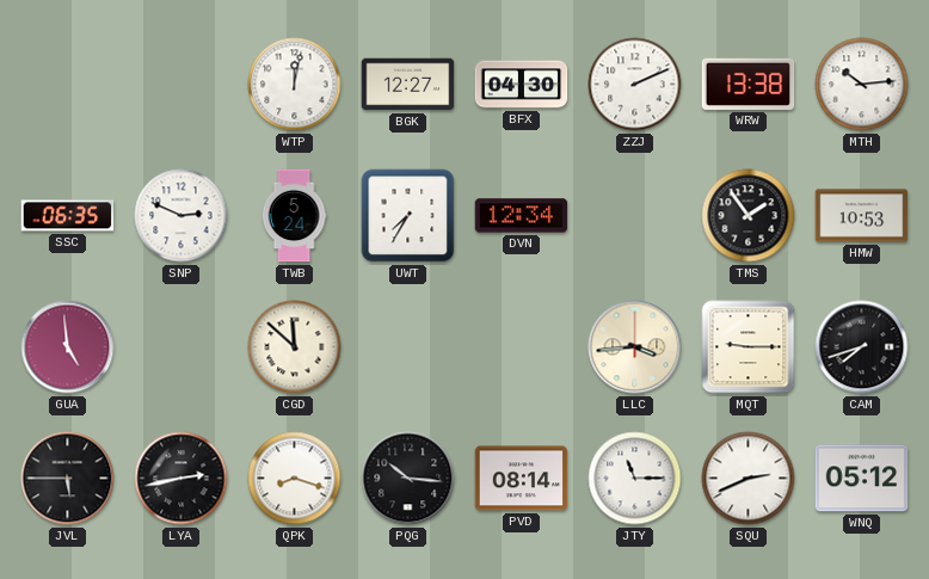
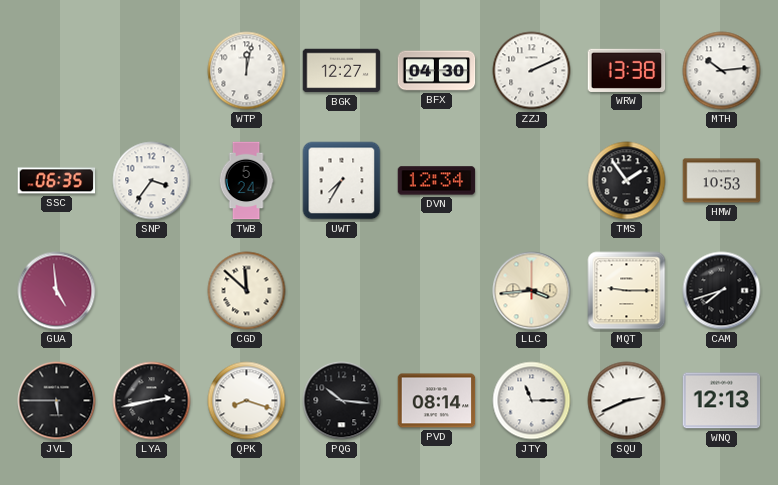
SNP: 2:49 -> 3:36
WNQ: 05:12 -> 12:13
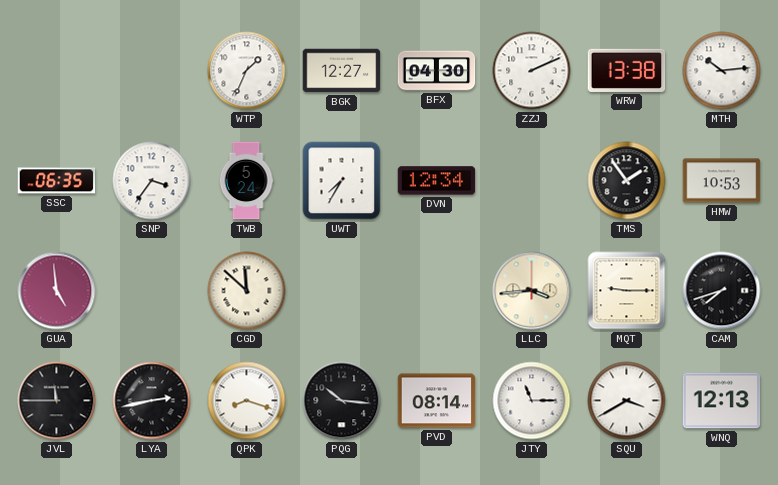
WTP: 12:02 -> 1:34
JVL: 5:45 -> 11:45
SQU: 2:41 -> 3:40
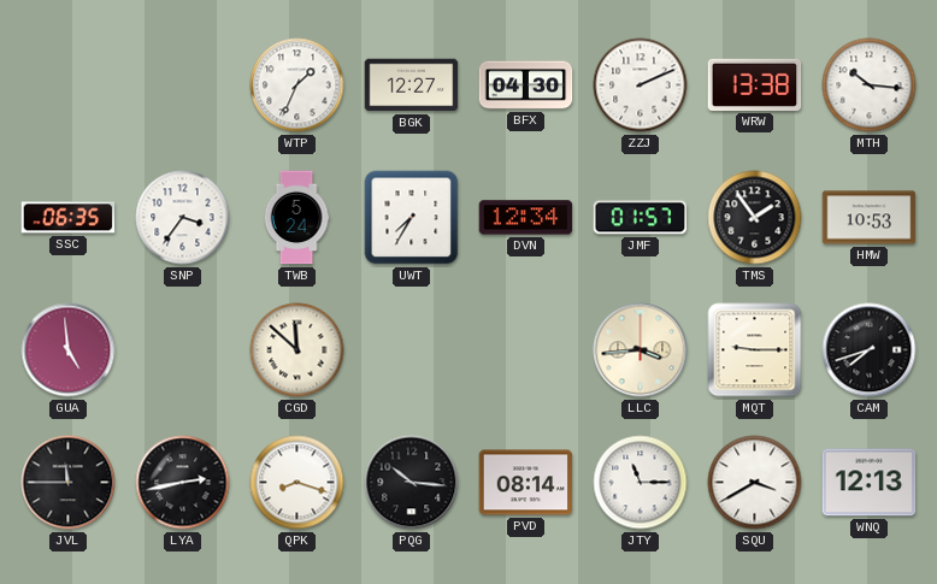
MTH: 10:14 -> 10:16
JMF: none -> 01:57
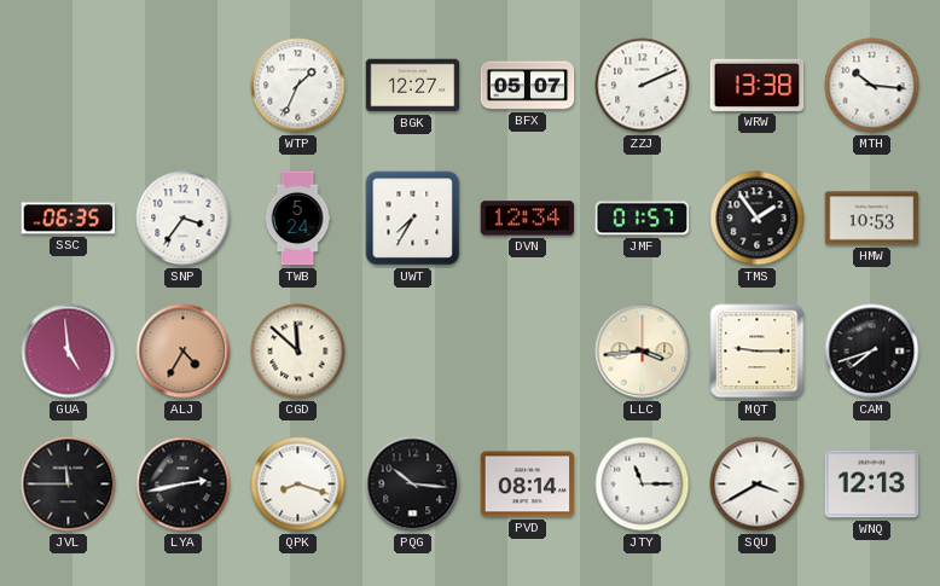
BFX: 04:30 -> 05:07
ALJ: none -> 4:35
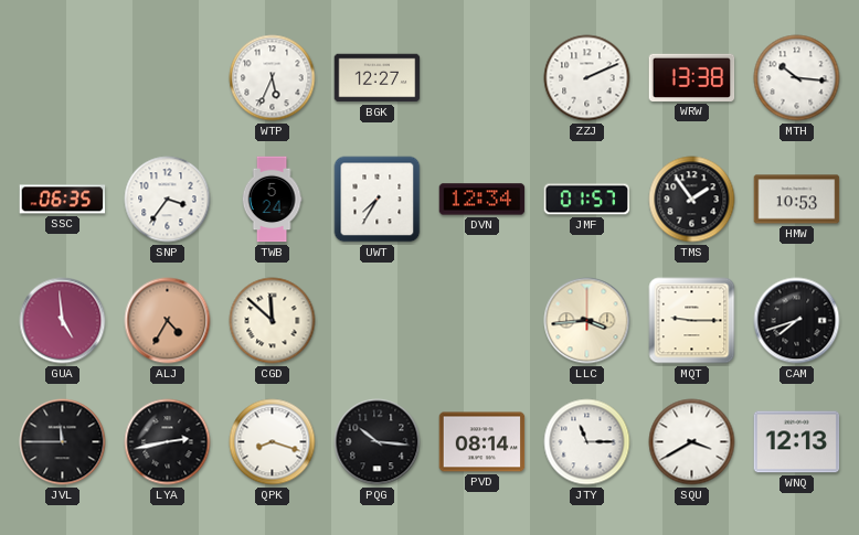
WTP: 1:34 -> 5:34
BFX: 05:07 -> none
